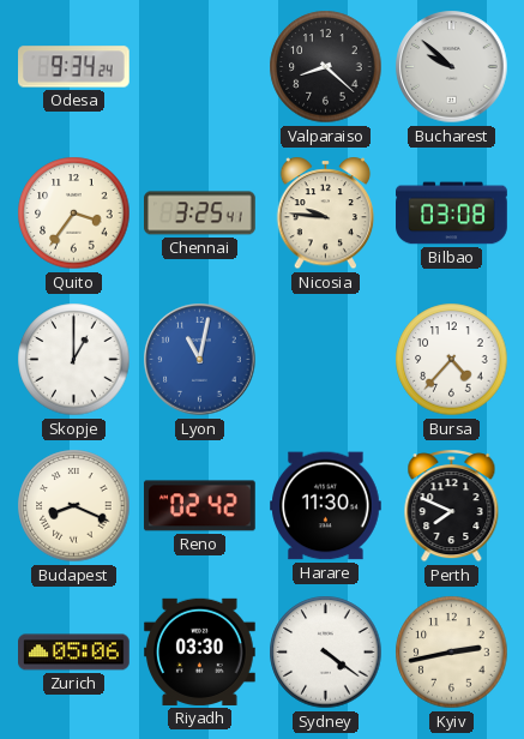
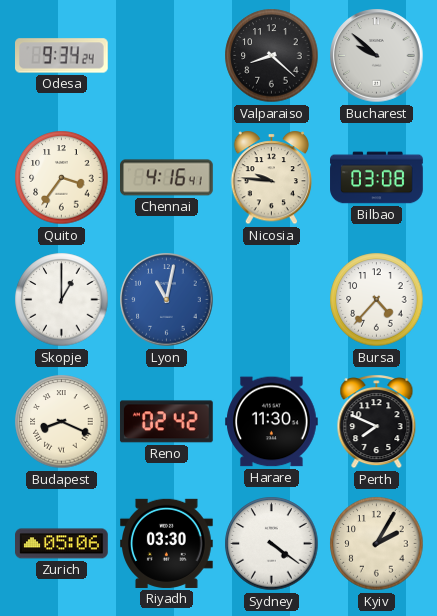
Chennai: 3:25 -> 4:16
Kyiv: 2:43 -> 2:05
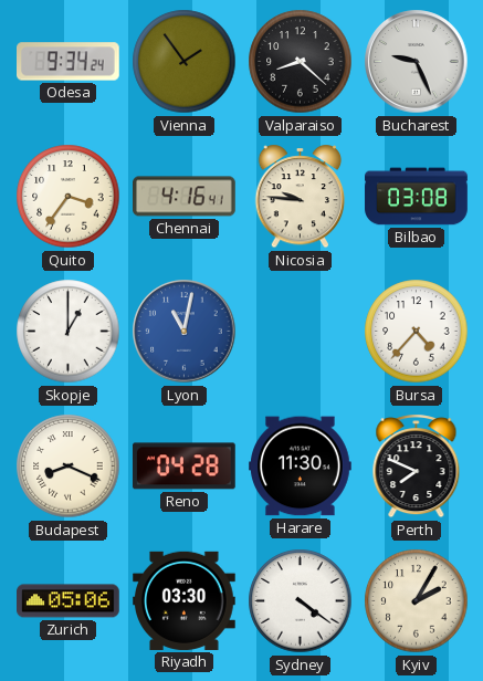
Vienna: none -> 1:54
Bucharest: 9:52 -> 9:26
Reno: 02:42 -> 04:28
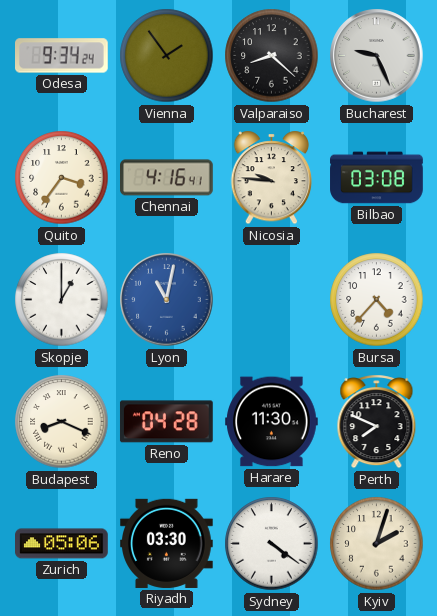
Kyiv: 2:05 -> 2:03
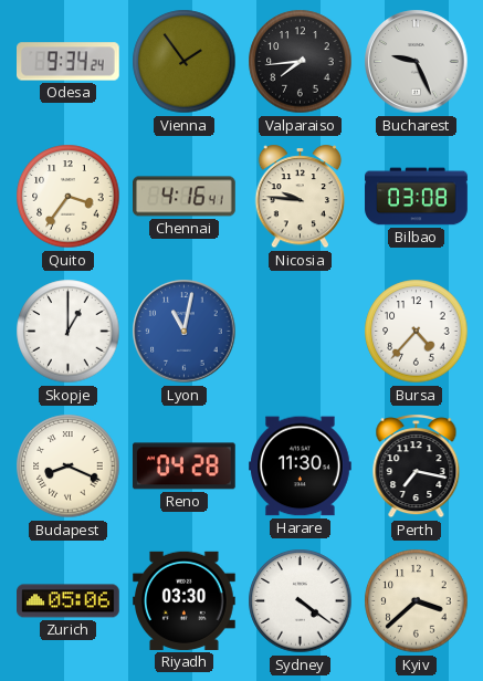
Valparaiso: 8:22 -> 7:44
Perth: 7:49 -> 7:17
Kyiv: 2:03 -> 3:38
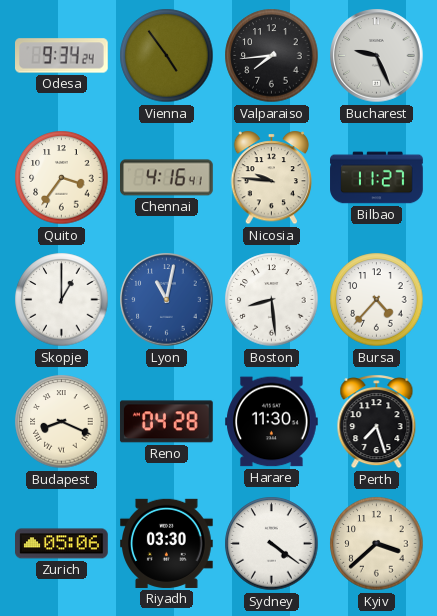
Vienna: 1:54 -> 4:54
Bilbao: 03:08 -> 11:27
Boston: none -> 8:29
Perth: 7:17 -> 7:27
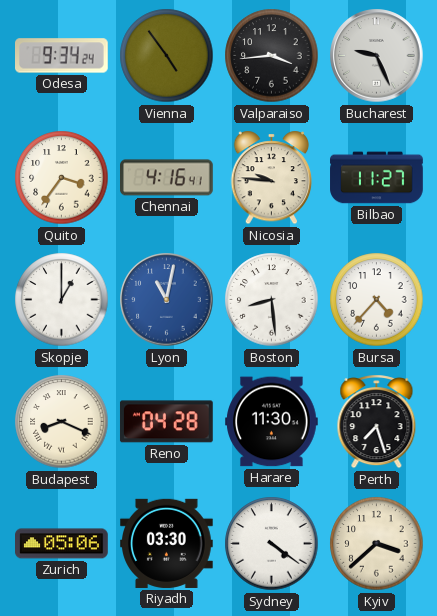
Valparaiso: 7:44 -> 3:44
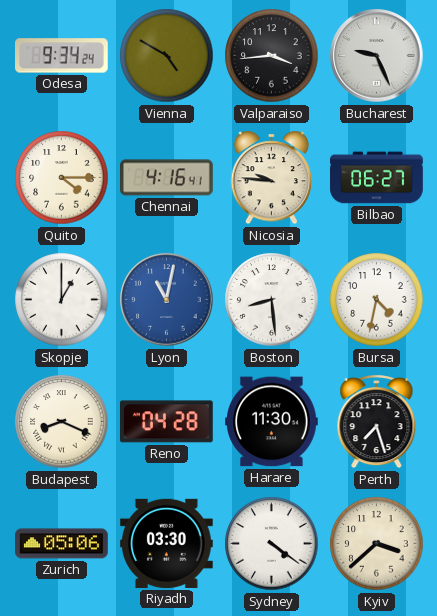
Vienna: 4:54 -> 4:50
Quito: 3:36 -> 4:15
Bilbao: 11:27 -> 06:27
Bursa: 4:37 -> 4:32
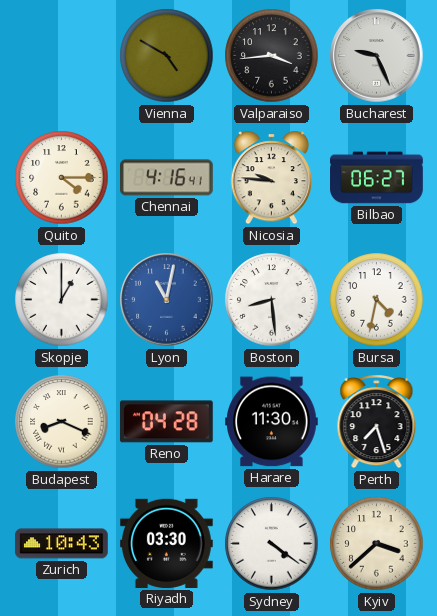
Odesa: 9:34 -> none
Zurich: 05:06 -> 10:43
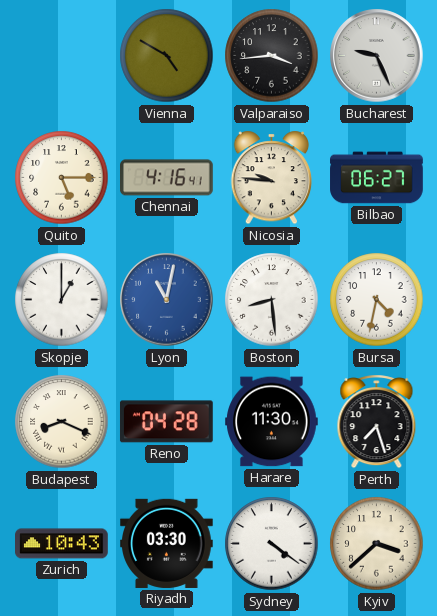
Quito: 4:15 -> 5:15
